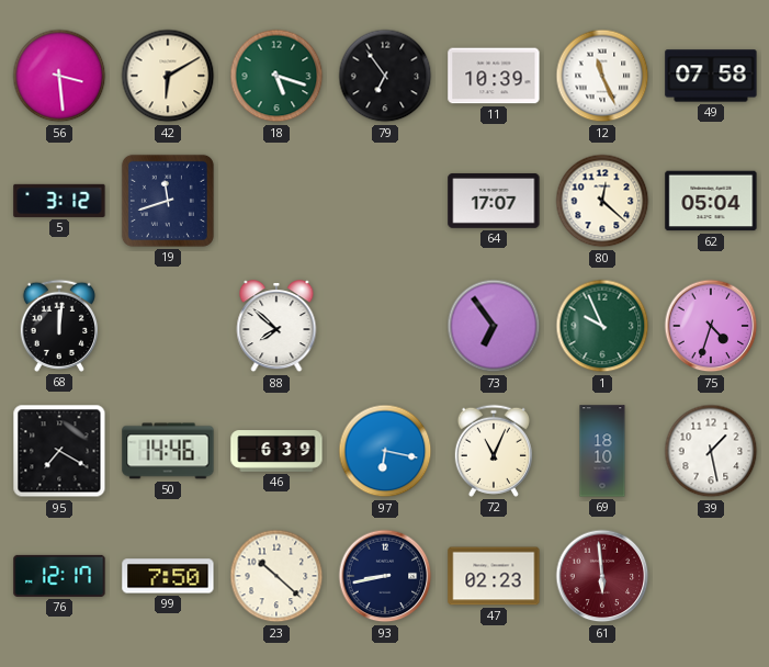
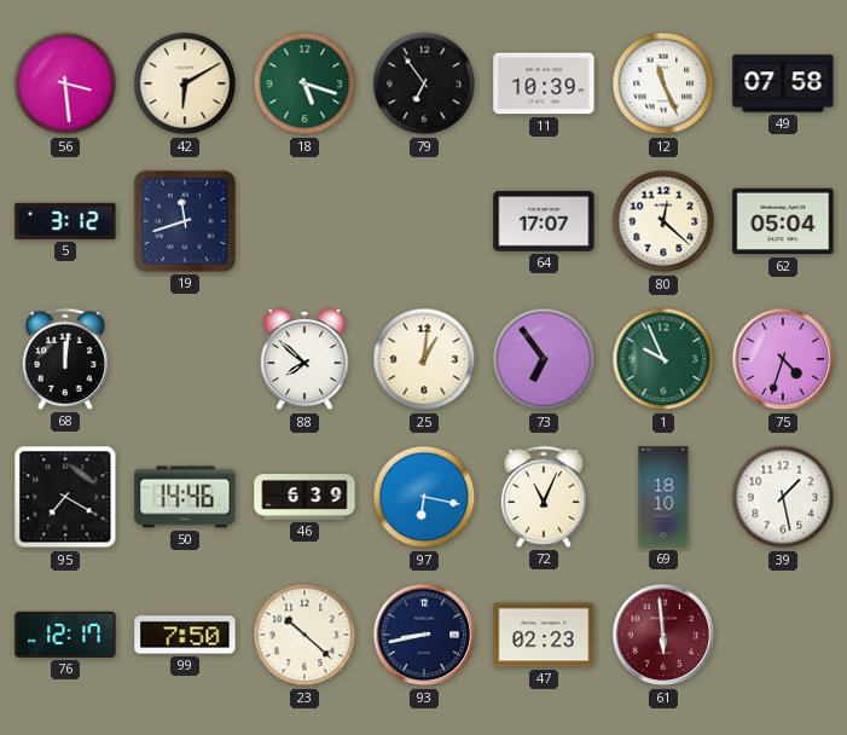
25: none -> 1:01
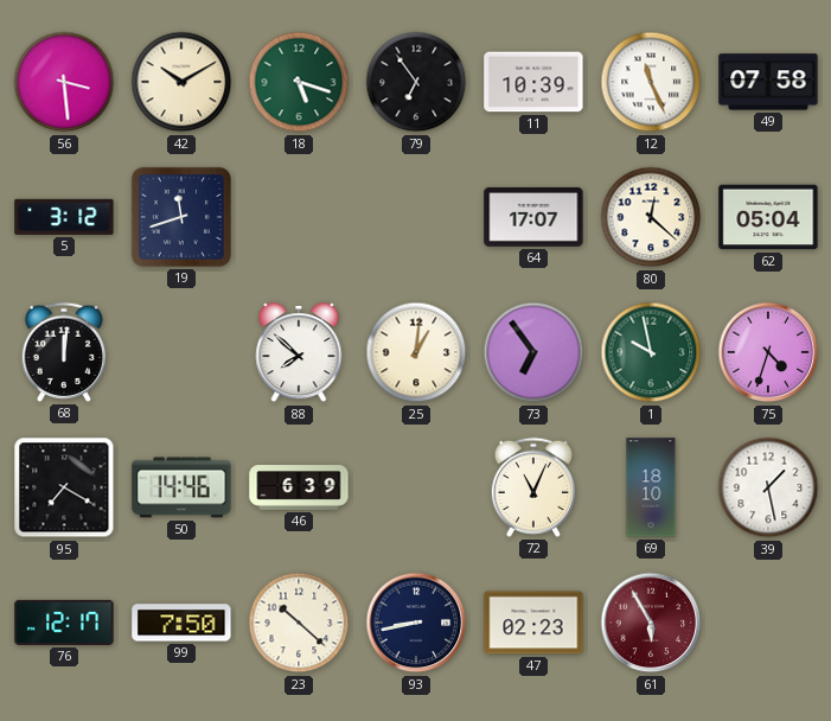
42: 6:10 -> 10:10
1: 9:56 -> 9:58
97: 6:17 -> none
61: 5:59 -> 5:55
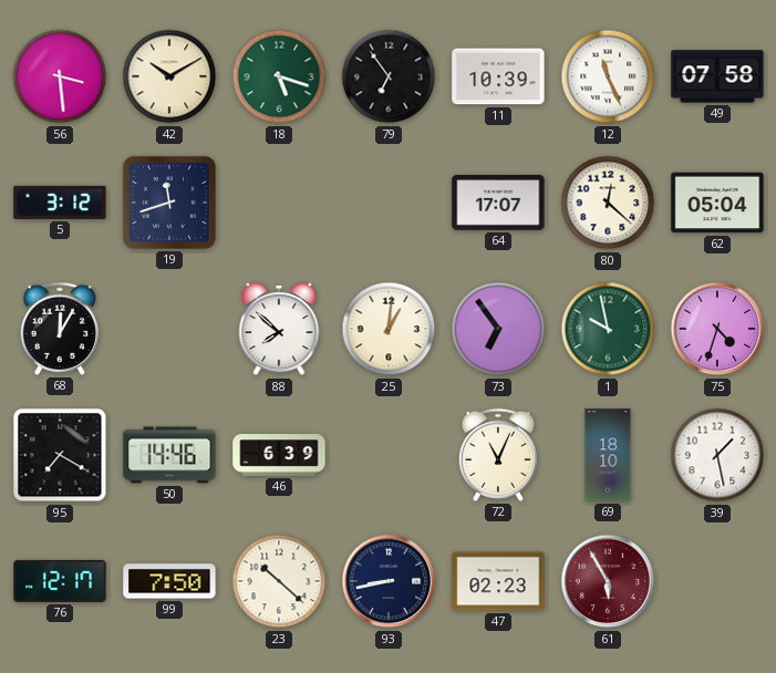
68: 12:01 -> 12:05
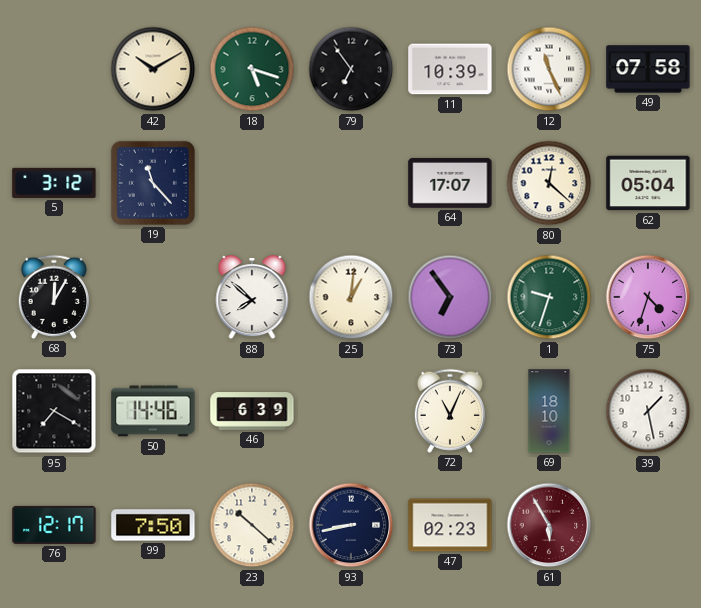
56: 3:29 -> none
19: 11:42 -> 11:23
1: 9:58 -> 9:33
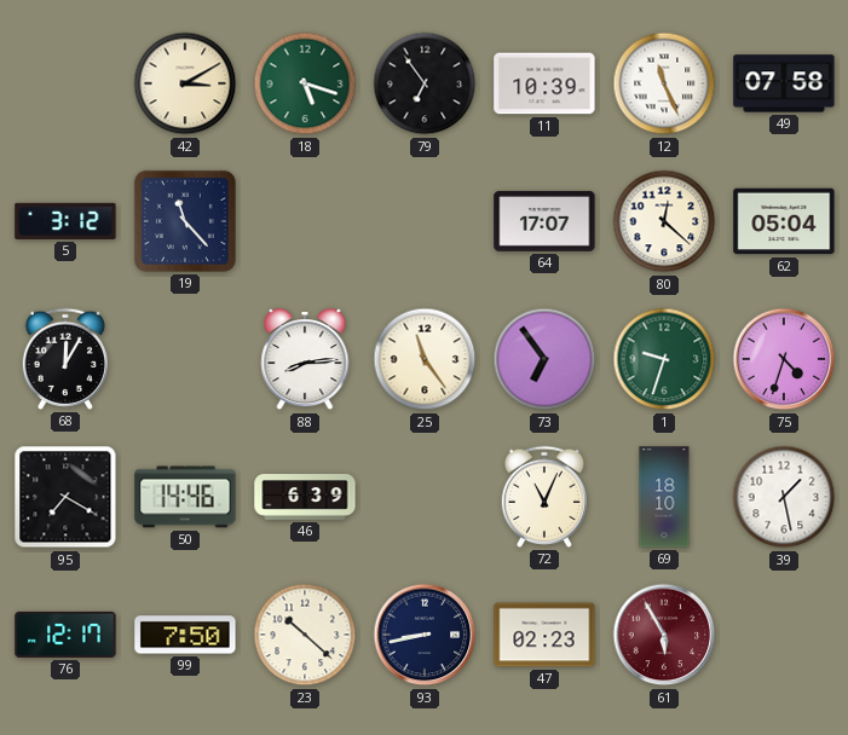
42: 10:10 -> 3:10
88: 7:52 -> 8:14
25: 1:01 -> 11:24
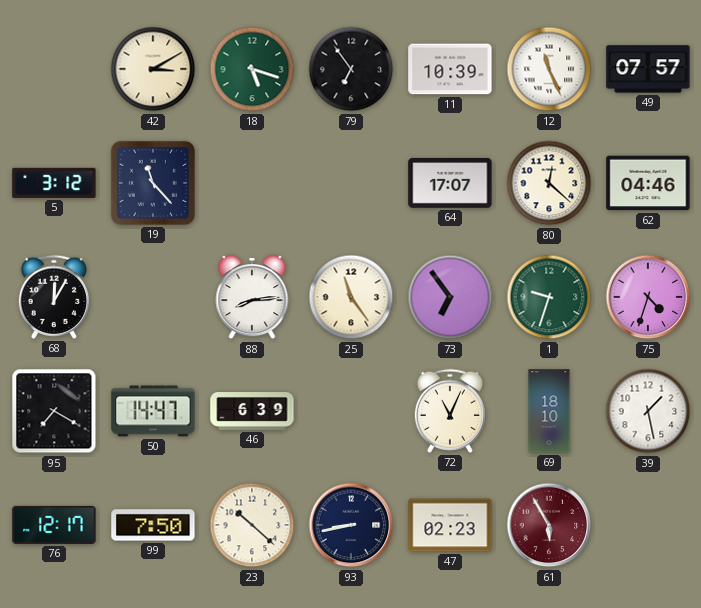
49: 07:58 -> 07:57
62: 05:04 -> 04:46
50: 14:46 -> 14:47
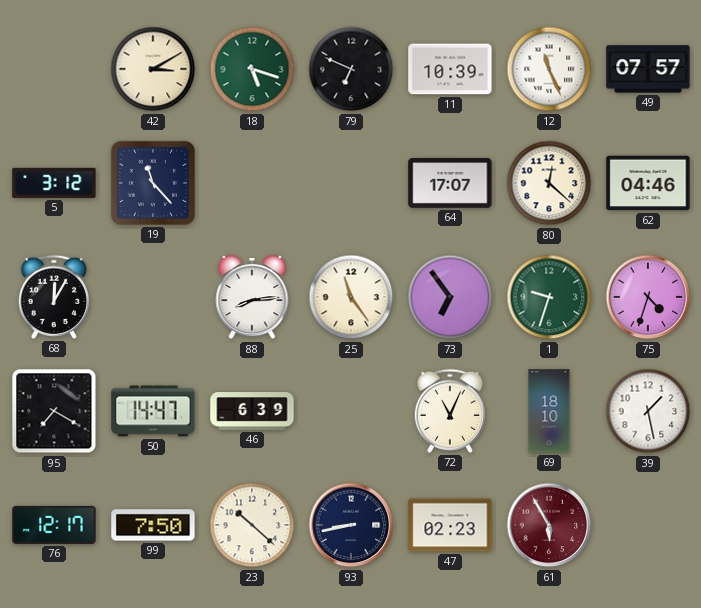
79: 6:54 -> 6:49
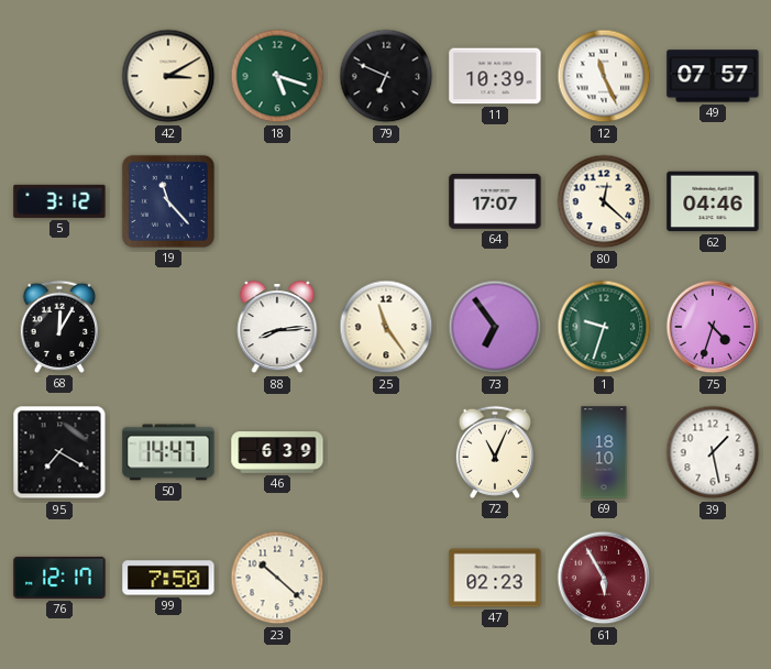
93: 8:43 -> none
